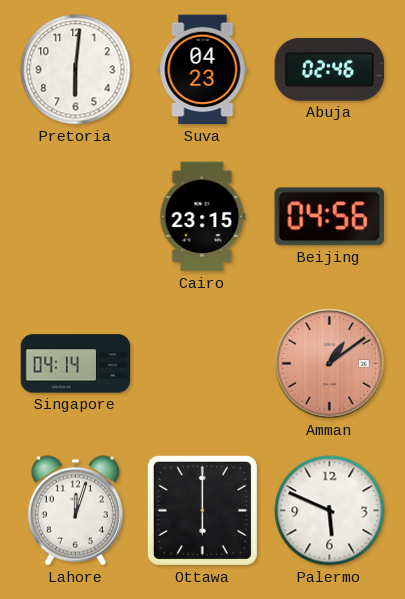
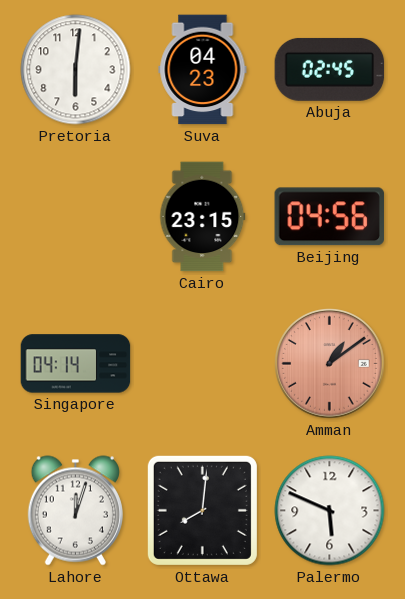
Abuja: 02:46 -> 02:45
Ottawa: 6:00 -> 8:01
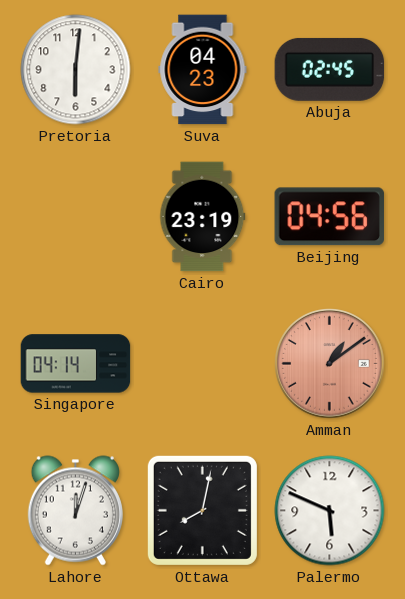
Cairo: 23:15 -> 23:19
Ottawa: 8:01 -> 8:02
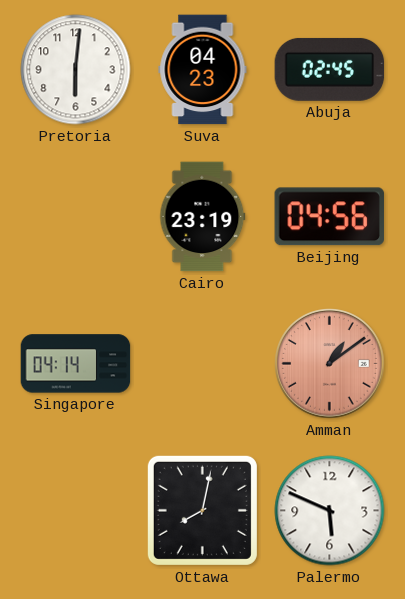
Lahore: 12:03 -> none
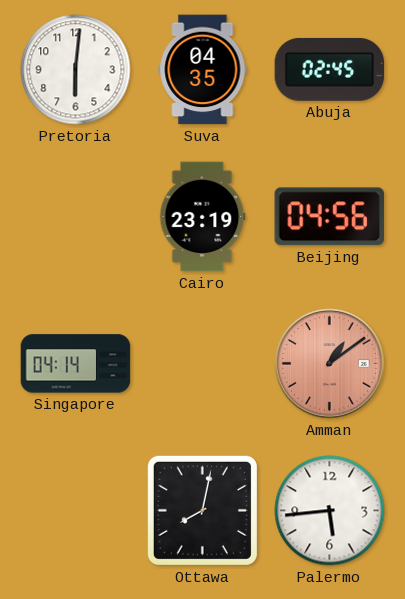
Suva: 04:23 -> 04:35
Palermo: 5:49 -> 5:44
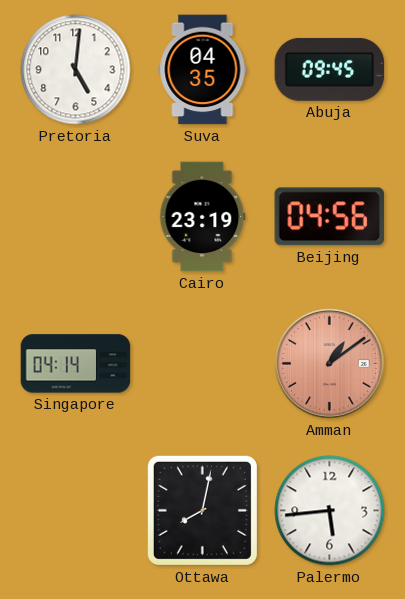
Pretoria: 6:01 -> 5:01
Abuja: 02:45 -> 09:45
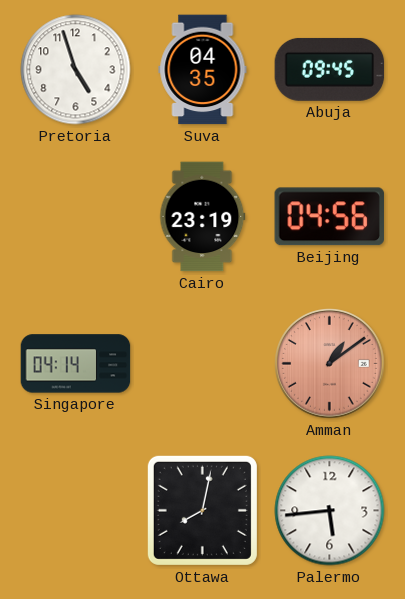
Pretoria: 5:01 -> 4:57
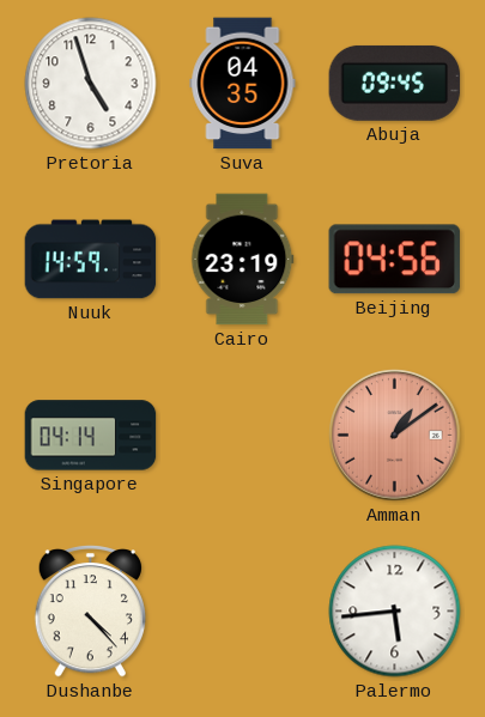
Nuuk: none -> 14:59
Dushanbe: none -> 4:23
Ottawa: 8:02 -> none
